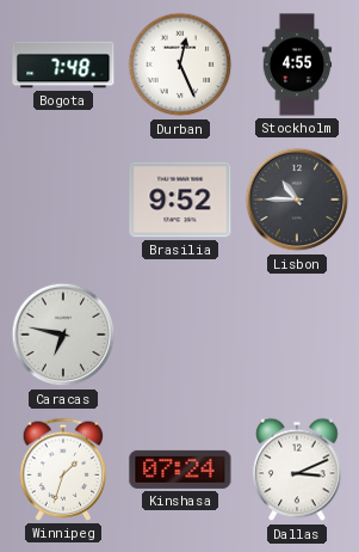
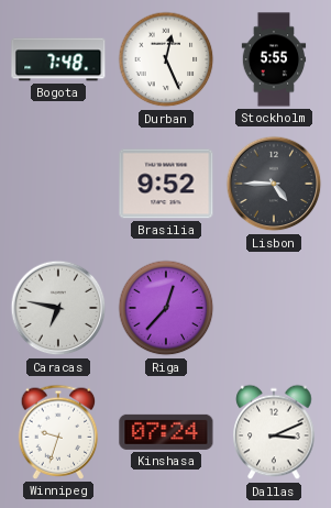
Stockholm: 4:55 -> 5:55
Lisbon: 10:45 -> 4:45
Riga: none -> 12:37
Winnipeg: 1:33 -> 9:33
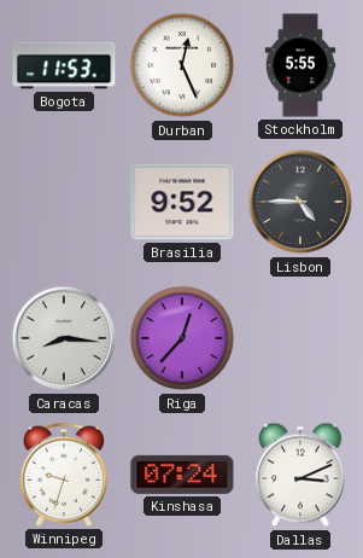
Bogota: 7:48 -> 11:53
Caracas: 6:47 -> 8:16
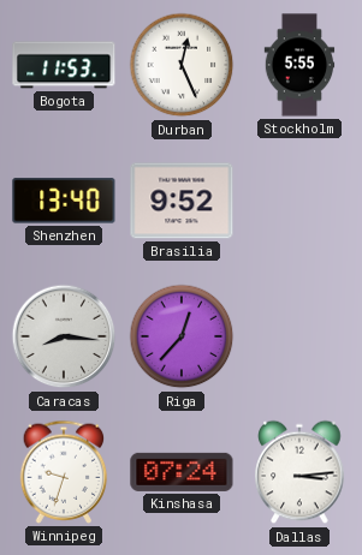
Shenzhen: none -> 13:40
Lisbon: 4:45 -> none
Dallas: 3:11 -> 3:14
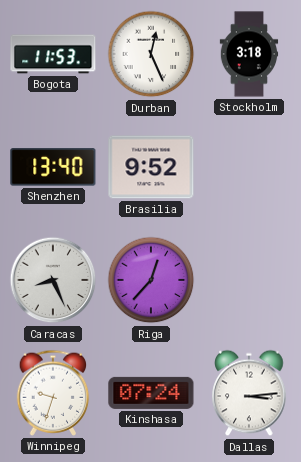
Stockholm: 5:55 -> 3:18
Caracas: 8:16 -> 8:26
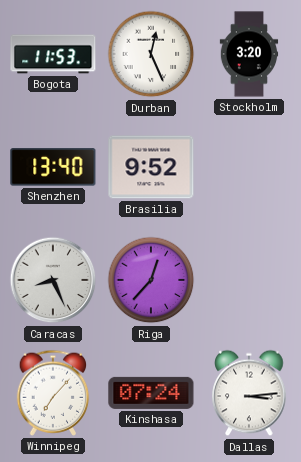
Stockholm: 3:18 -> 3:20
Winnipeg: 9:33 -> 7:07
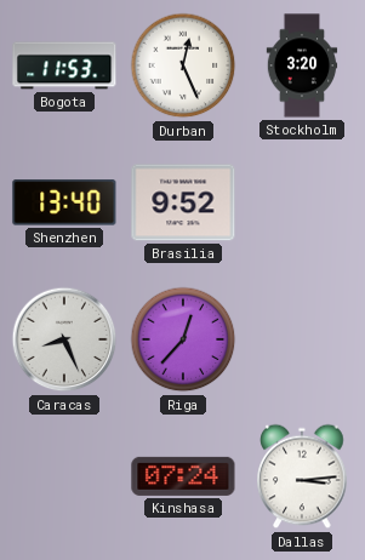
Winnipeg: 7:07 -> none
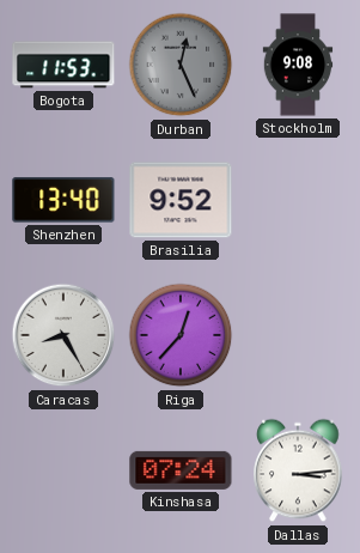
Durban dial: white -> grey
Stockholm: 3:20 -> 9:08
Caracas: 8:26 -> 8:25
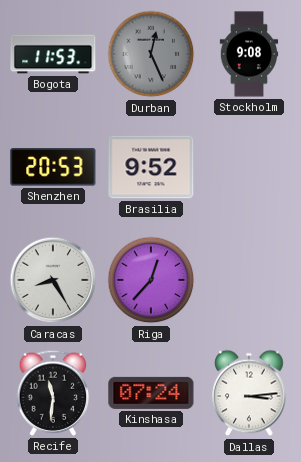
Shenzhen: 13:40 -> 20:53
Recife: none -> 11:31
